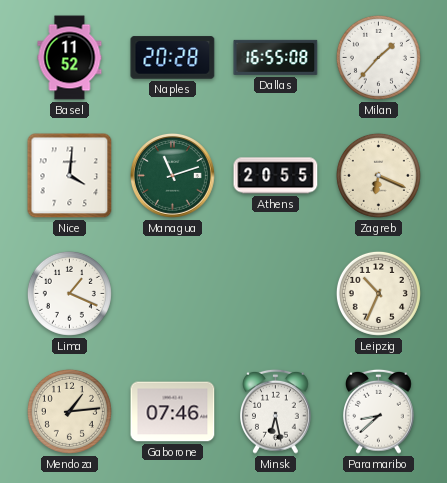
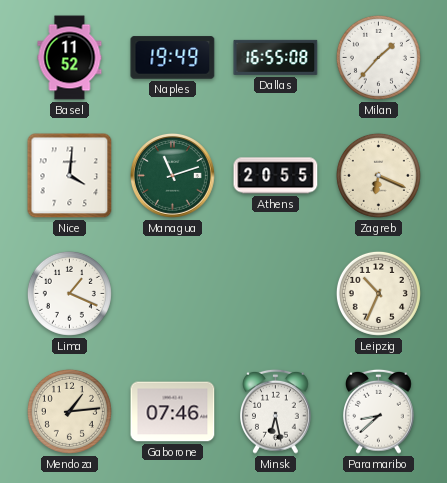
Naples: 20:28 -> 19:49
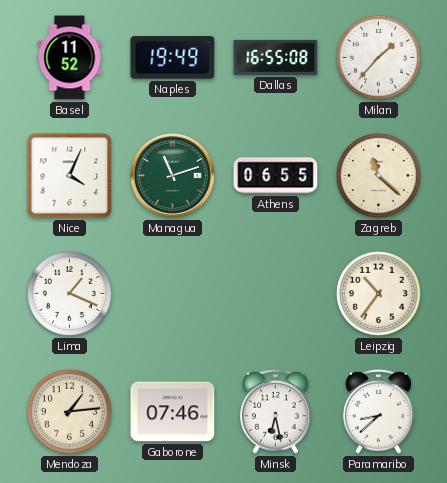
Nice: 4:01 -> 4:04
Athens: 20:55 -> 06:55
Zagreb: 6:19 -> 11:22
Leipzig: 10:34 -> 10:36
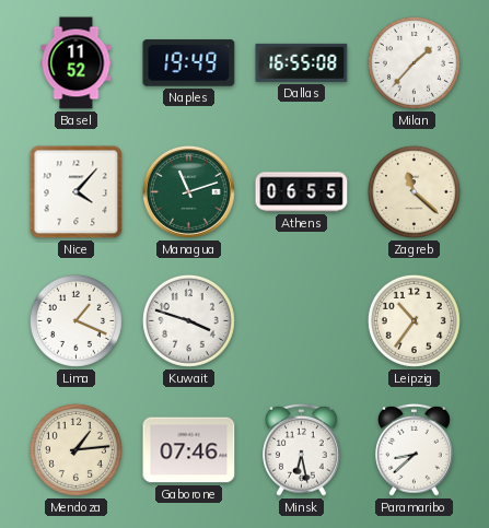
Nice: 4:04 -> 4:07
Kuwait: none -> 3:48
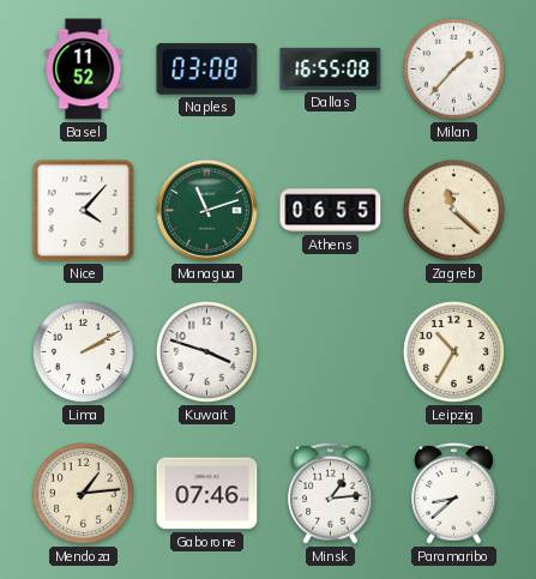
Naples: 19:49 -> 03:08
Lima: 1:19 -> 2:10
Leipzig: 10:36 -> 10:35
Minsk: 6:28 -> 1:14
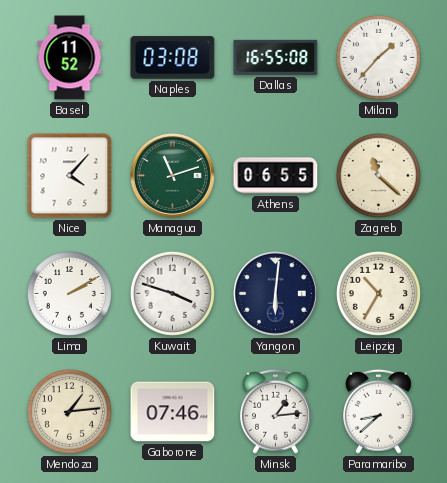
Yangon: none -> 6:01
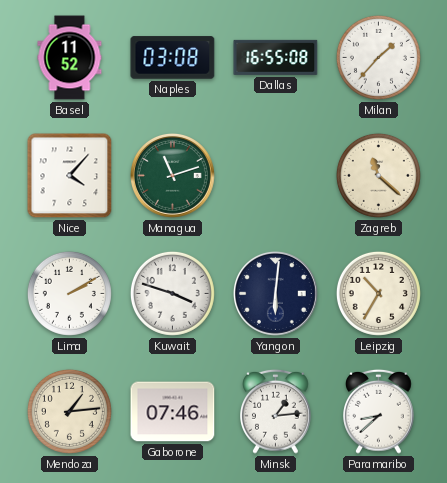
Athens: 06:55 -> none
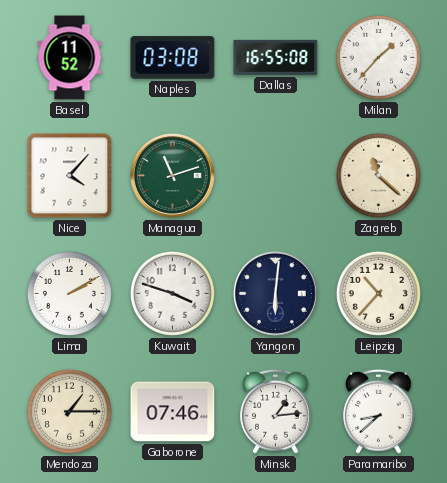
Leipzig: 10:35 -> 10:37
Mendoza: 1:14 -> 1:15
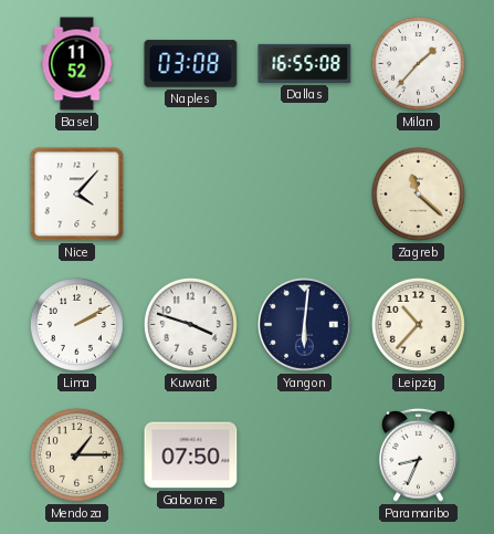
Managua: 11:12 -> none
Gaborone: 07:46 -> 07:50
Minsk: 1:14 -> none
Paramaribo: 8:38 -> 8:34
